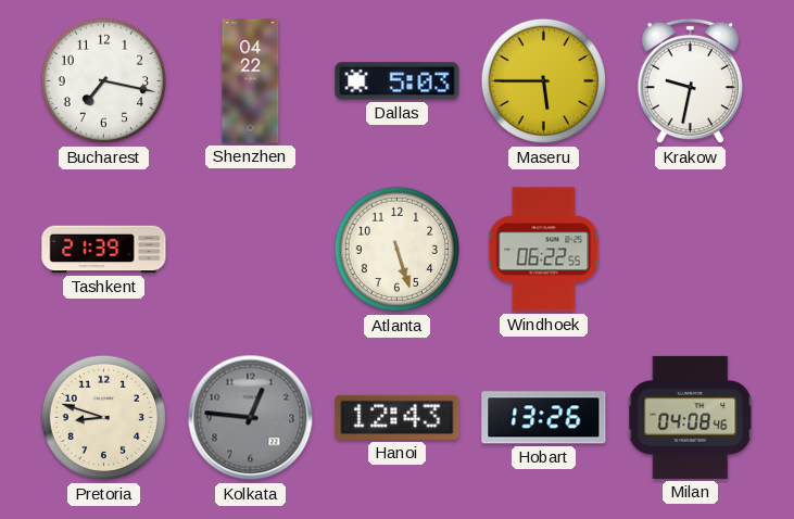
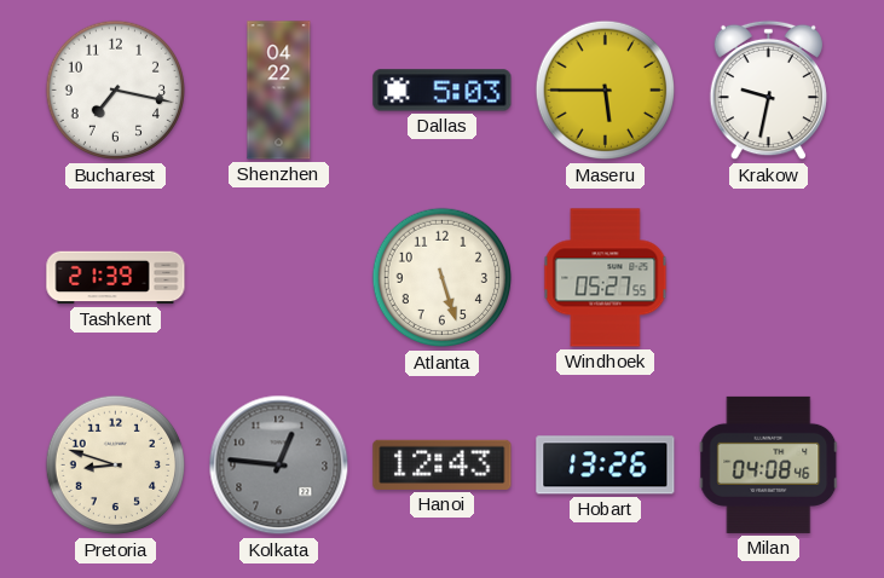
Windhoek: 06:22 -> 05:27
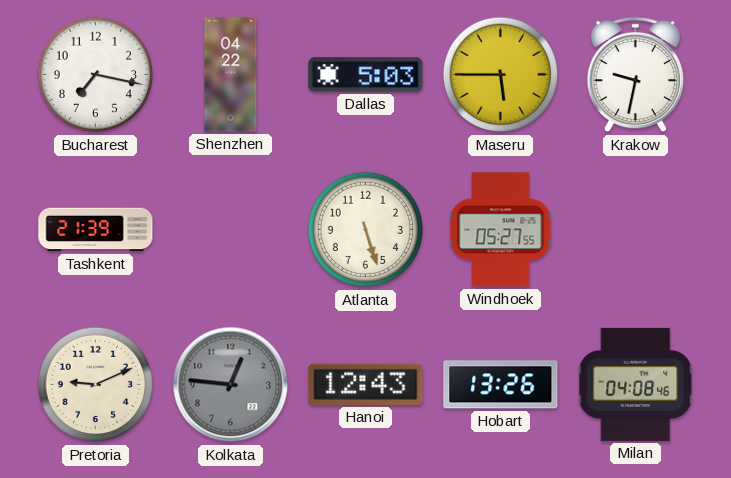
Pretoria: 8:48 -> 9:11
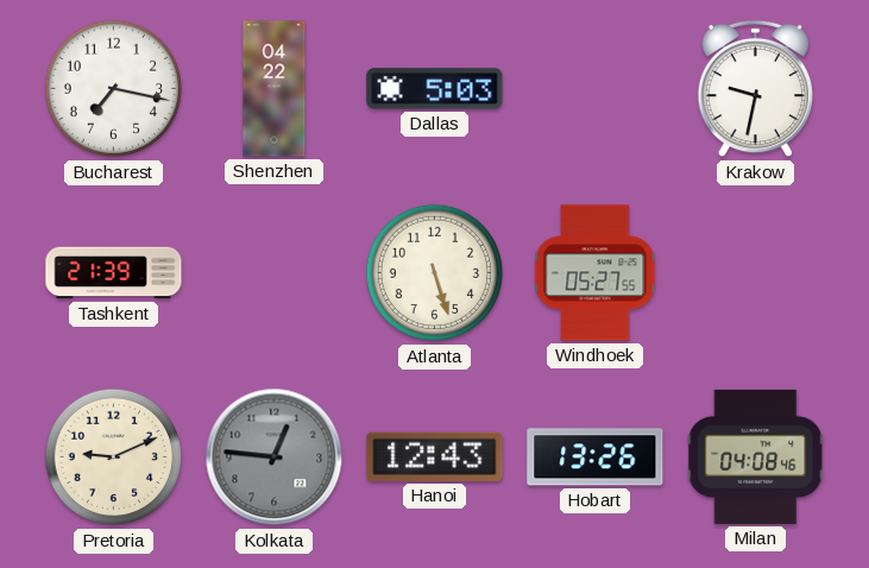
Maseru: 5:45 -> none
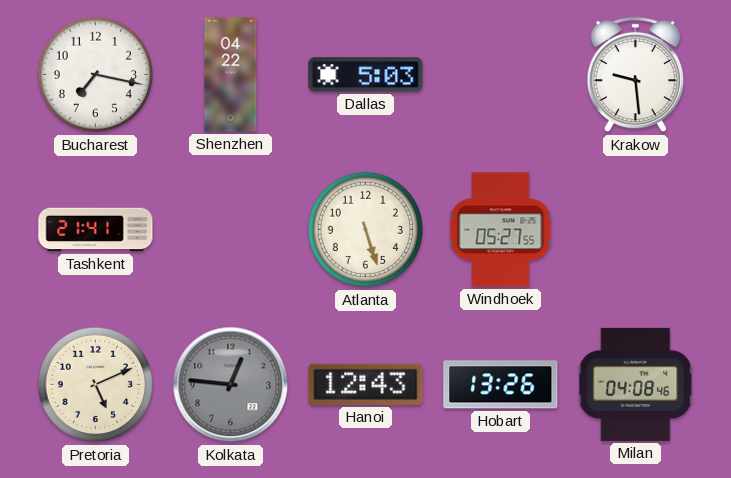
Krakow: 9:32 -> 9:29
Tashkent: 21:39 -> 21:41
Pretoria: 9:11 -> 5:11
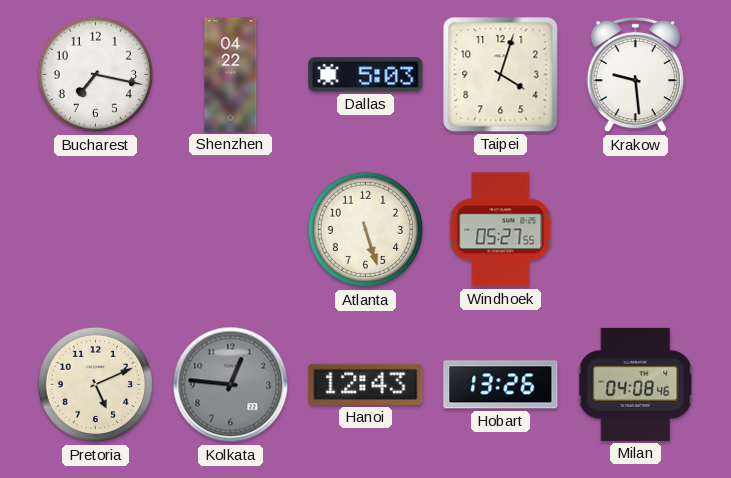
Taipei: none -> 4:03
Tashkent: 21:41 -> none
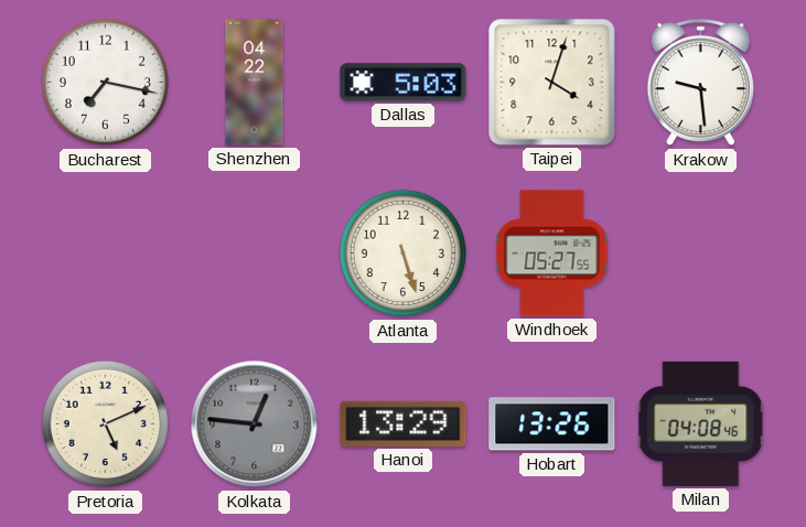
Hanoi: 12:43 -> 13:29
